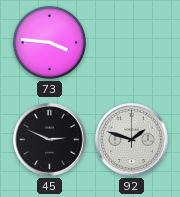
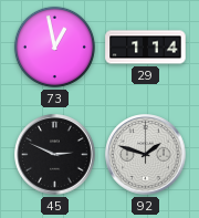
73: 3:46 -> 12:58
29: none -> 1:14
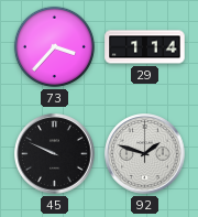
73: 12:58 -> 3:37
45: 2:49 -> 9:49
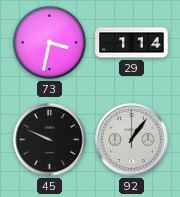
73: 3:37 -> 3:32
92: 1:48 -> 1:06
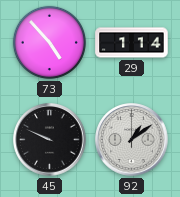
73: 3:32 -> 4:53
92: 1:06 -> 1:09
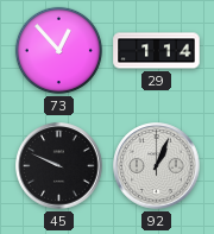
73: 4:53 -> 12:53
92: 1:09 -> 1:04
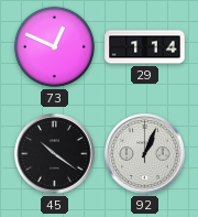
73: 12:53 -> 12:49
45: 9:49 -> 10:21
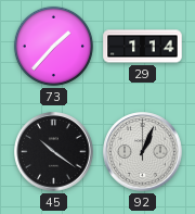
73: 12:49 -> 1:37
